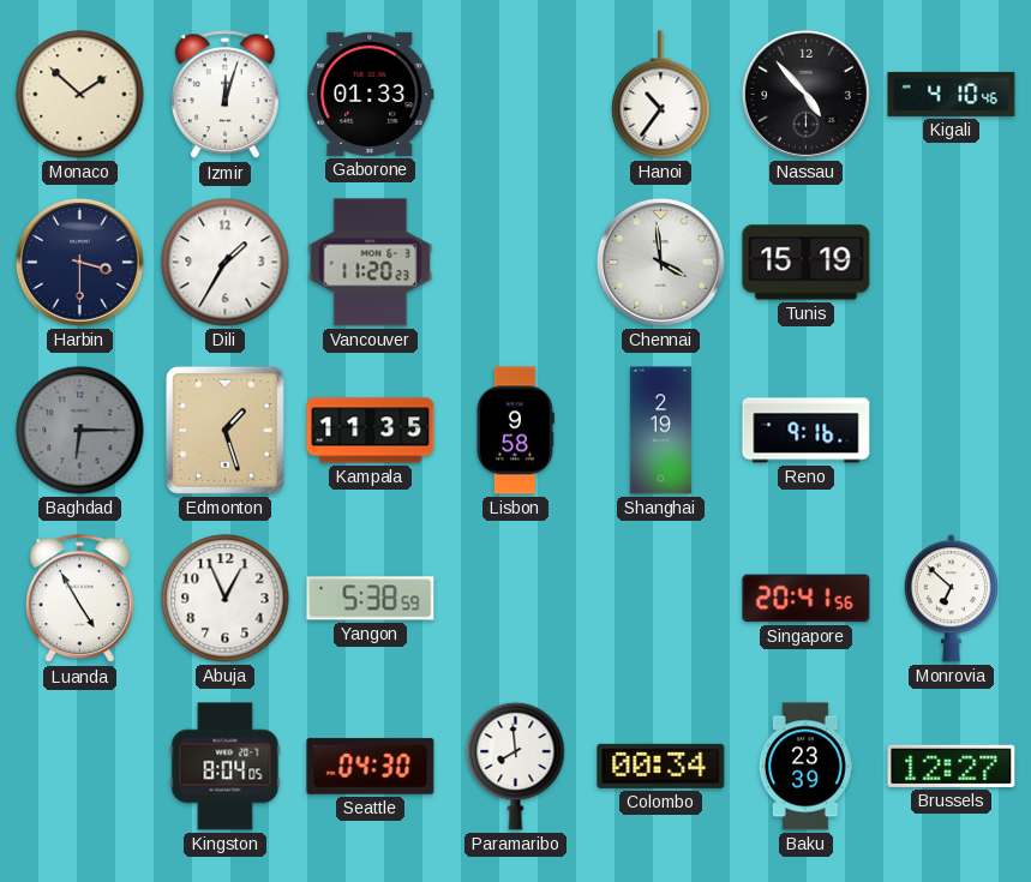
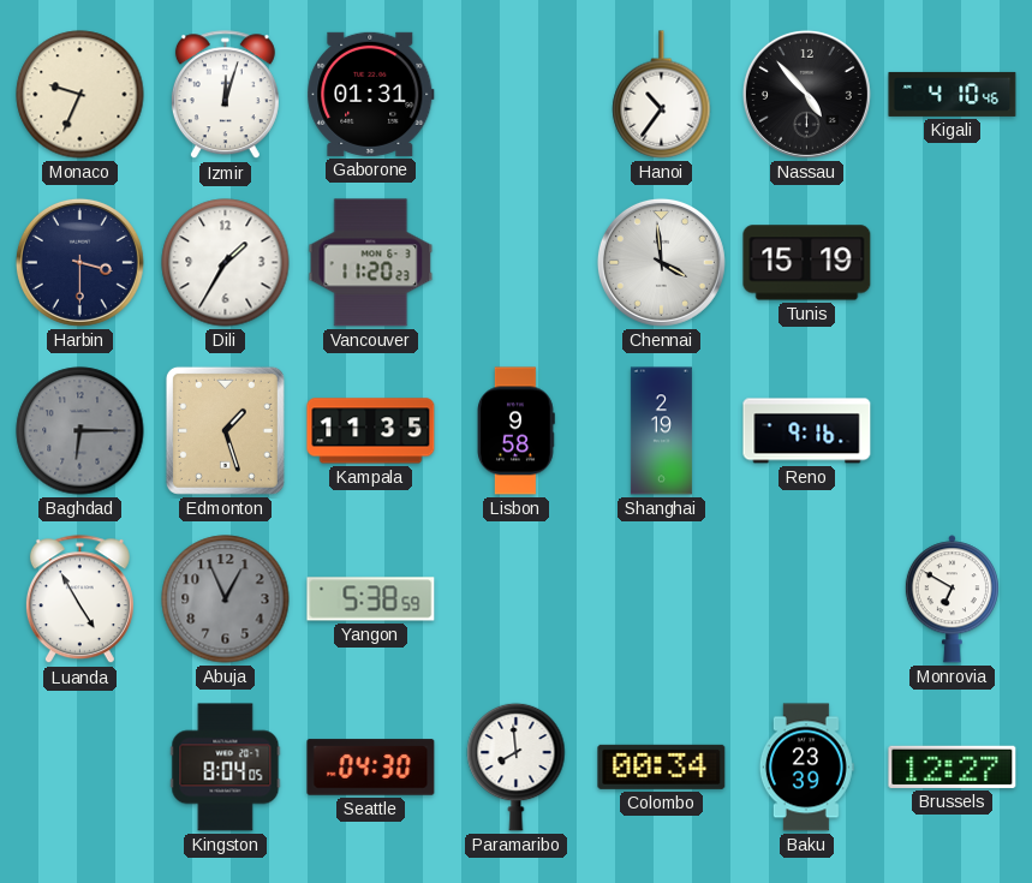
Monaco: 1:52 -> 9:34
Gaborone: 01:33 -> 01:31
Abuja dial: white -> grey
Singapore: 20:41 -> none
Monrovia: 6:52 -> 6:50
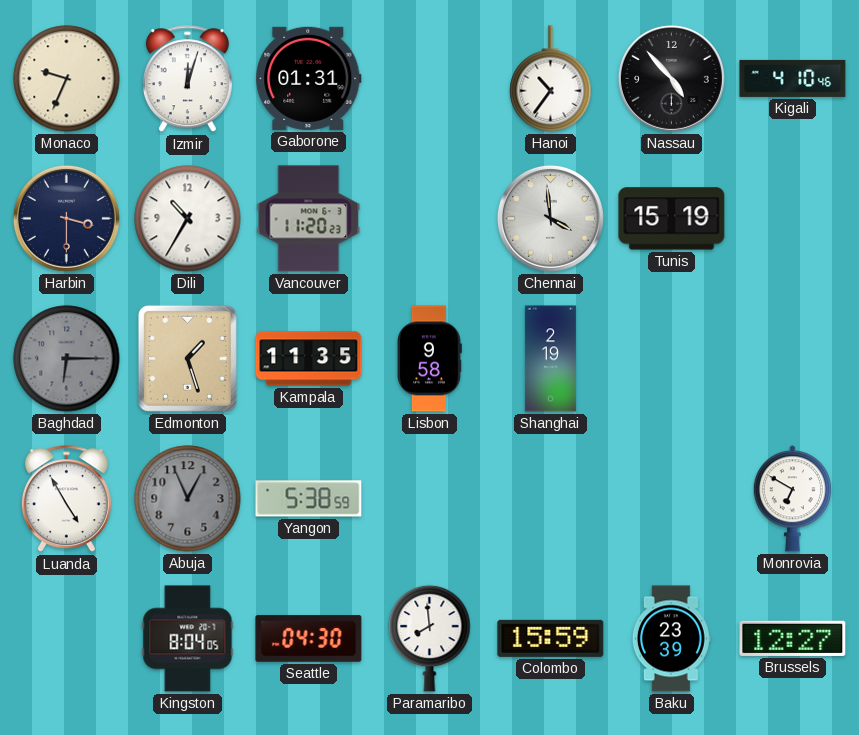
Dili: 1:35 -> 10:35
Reno: 9:16 -> none
Colombo: 00:34 -> 15:59
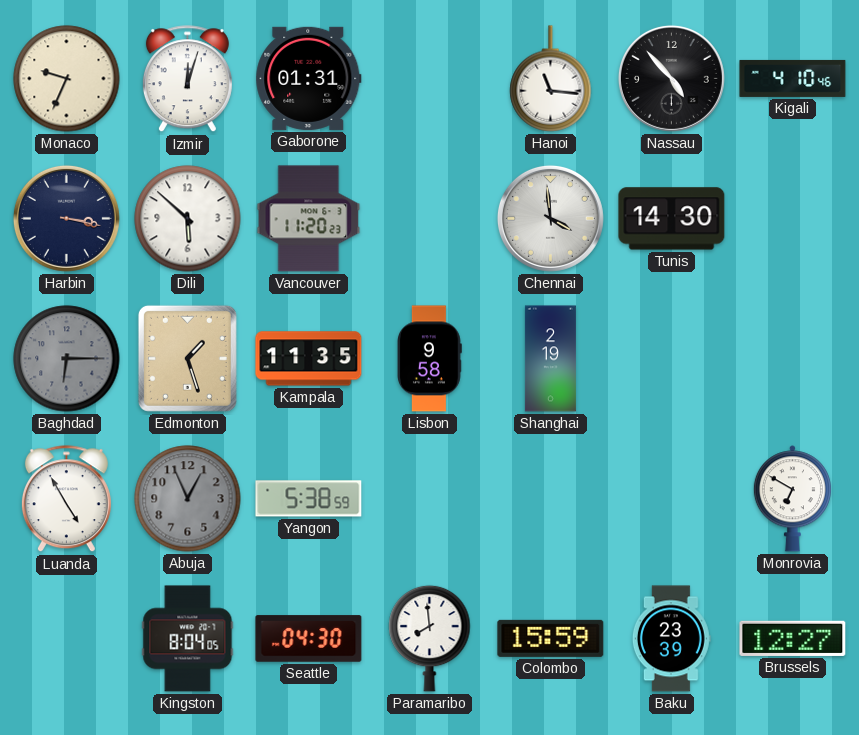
Hanoi: 10:36 -> 11:16
Harbin: 3:30 -> 3:17
Dili: 10:35 -> 5:52
Tunis: 15:19 -> 14:30
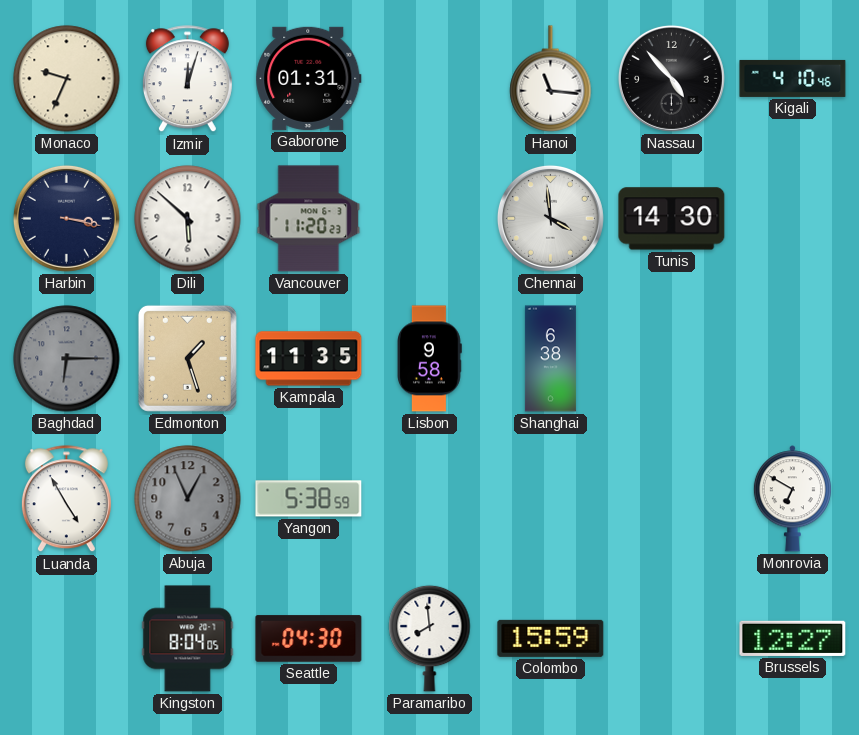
Shanghai: 2:19 -> 6:38
Baku: 23:39 -> none
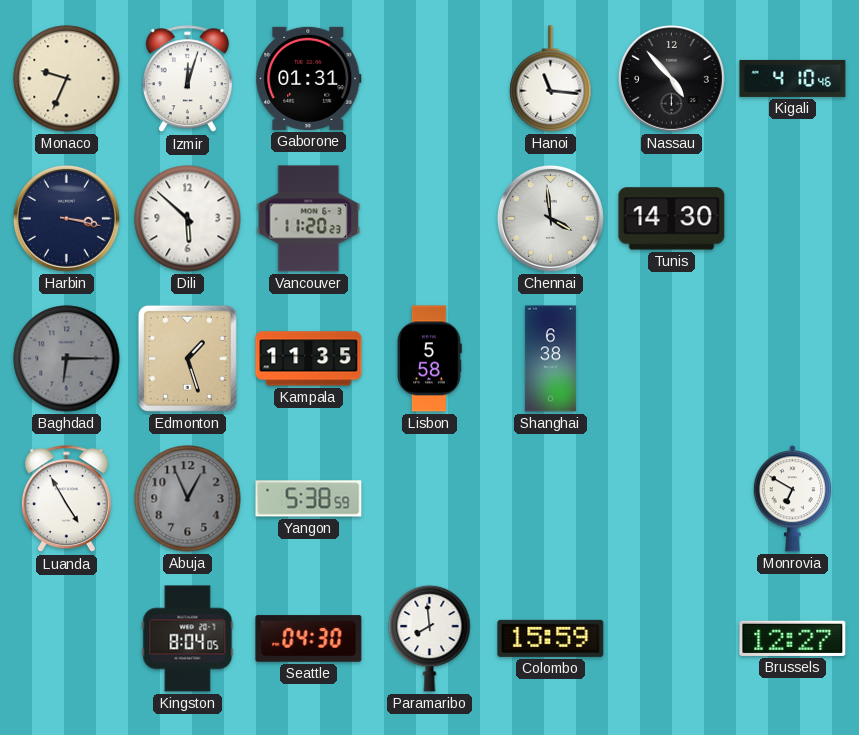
Lisbon: 9:58 -> 5:58
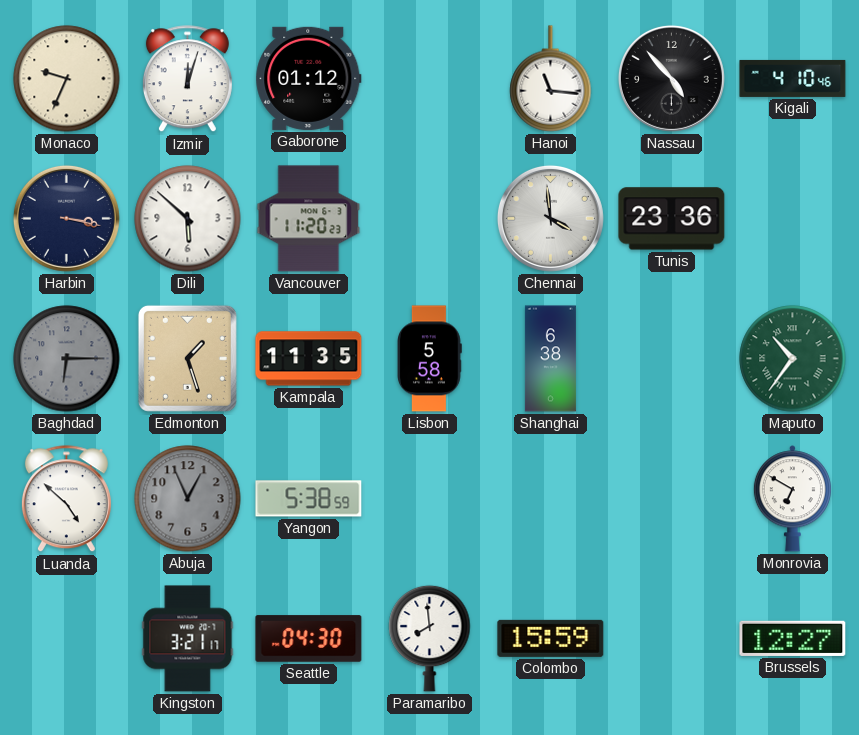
Gaborone: 01:31 -> 01:12
Tunis: 14:30 -> 23:36
Maputo: none -> 10:36
Luanda: 4:55 -> 4:52
Kingston: 8:04 -> 3:21
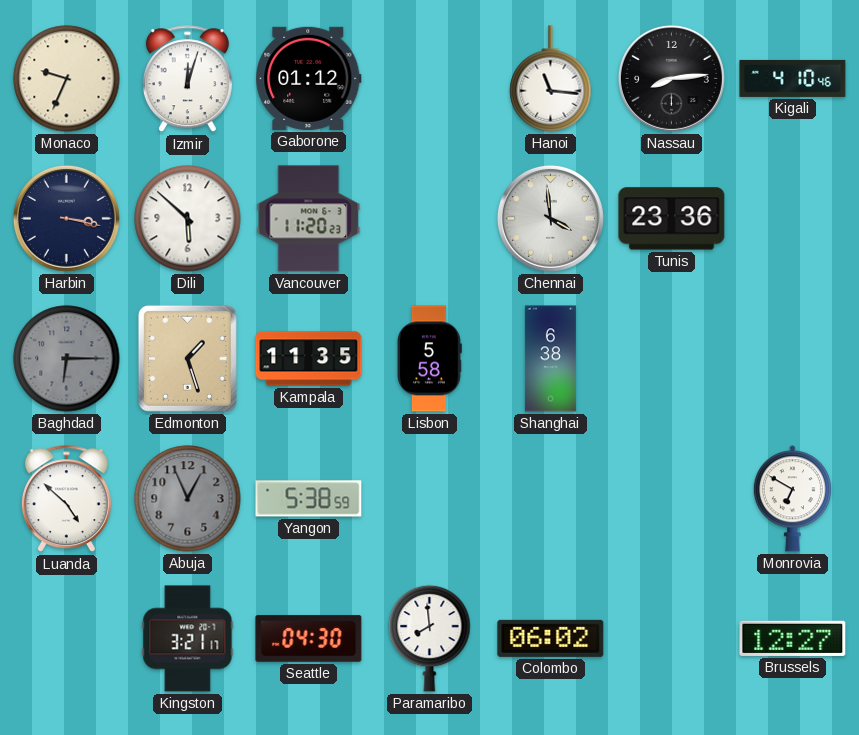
Nassau: 4:53 -> 8:14
Maputo: 10:36 -> none
Colombo: 15:59 -> 06:02
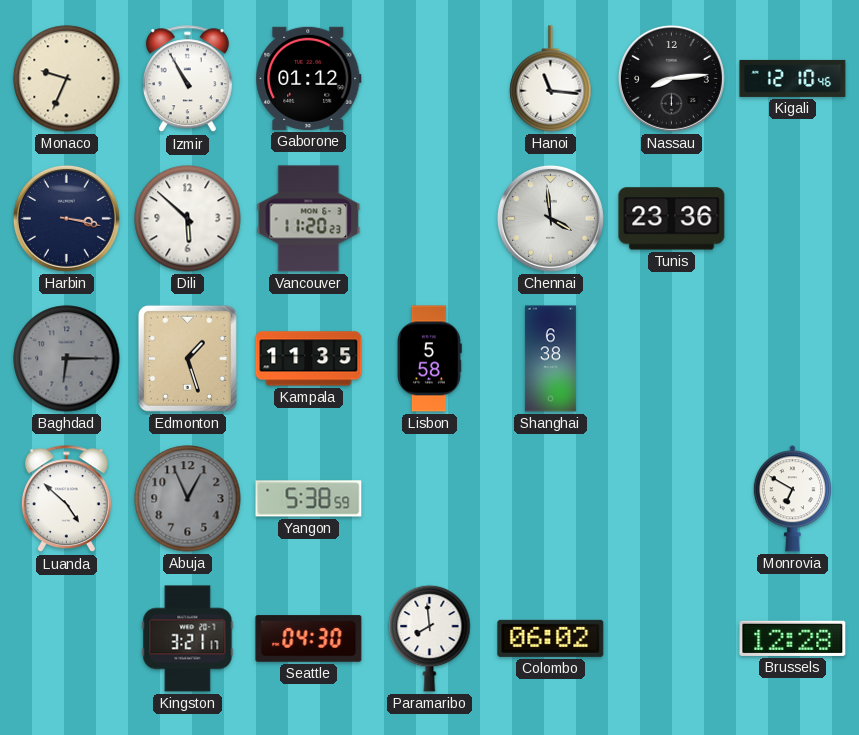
Izmir: 12:03 -> 10:55
Kigali: 4:10 -> 12:10
Brussels: 12:27 -> 12:28
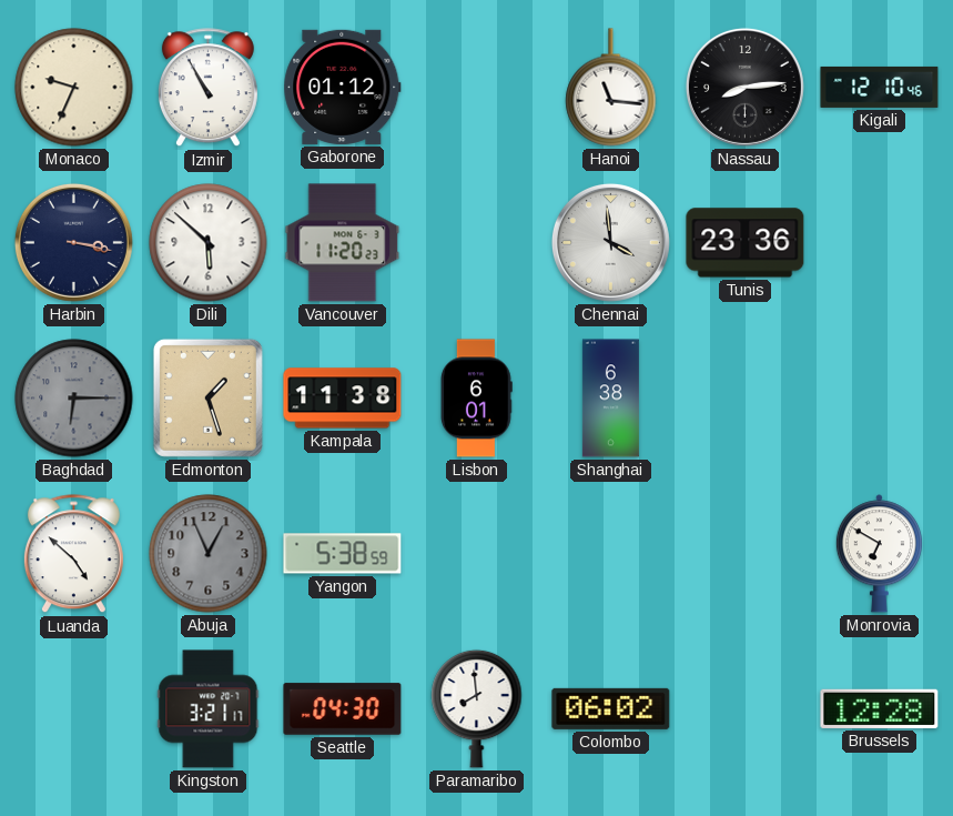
Kampala: 11:35 -> 11:38
Lisbon: 5:58 -> 6:01
